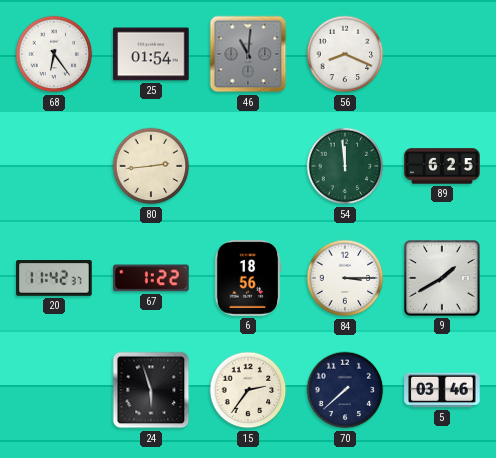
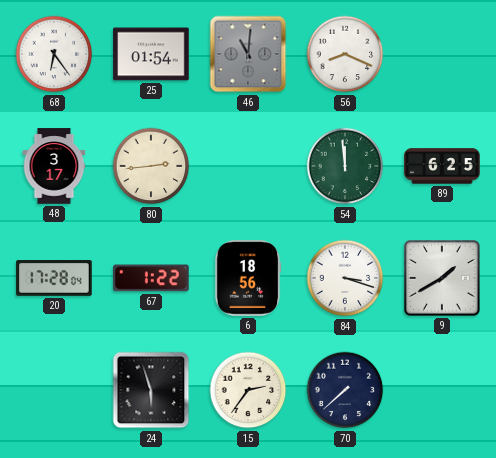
48: none -> 3:17
20: 11:42 -> 17:28
84: 3:15 -> 3:18
5: 03:46 -> none
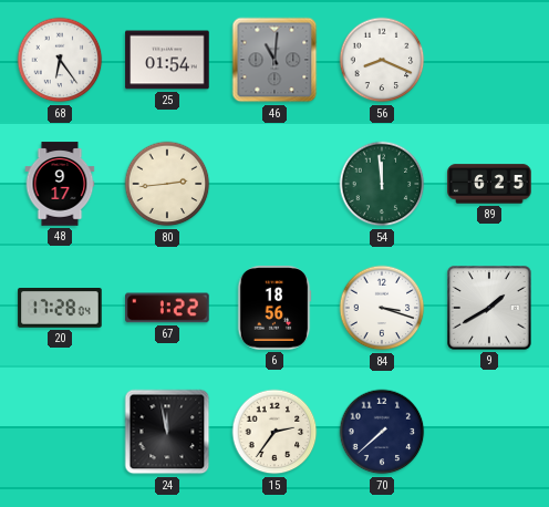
48: 3:17 -> 9:17
24: 5:57 -> 11:58
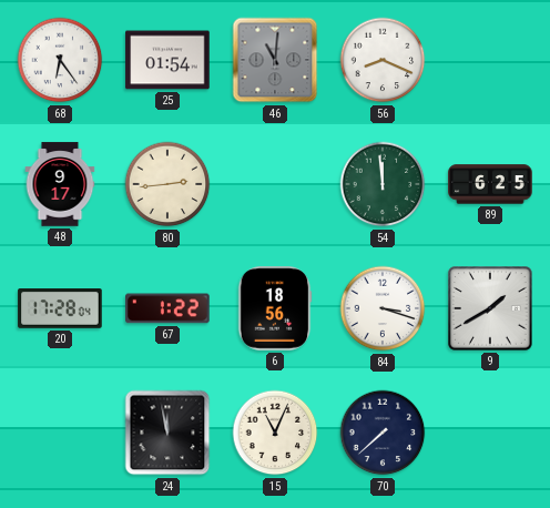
15: 2:36 -> 11:04
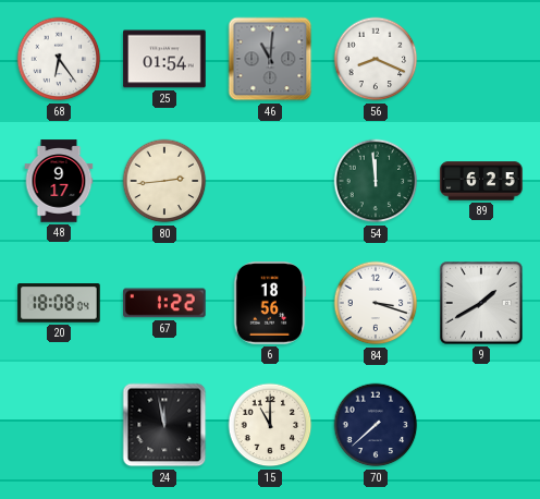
20: 17:28 -> 18:08
15: 11:04 -> 11:00
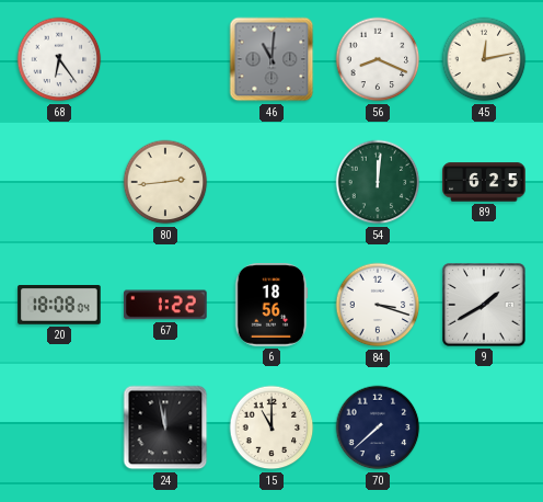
25: 01:54 -> none
45: none -> 12:13
48: 9:17 -> none
54: 11:59 -> 12:01
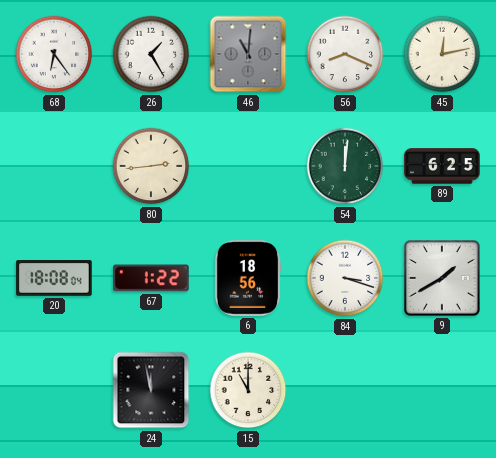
26: none -> 1:25
70: 7:38 -> none
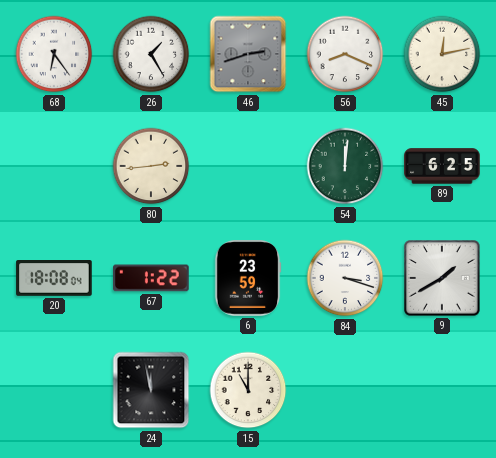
46: 11:01 -> 2:42
6: 18:56 -> 23:59
